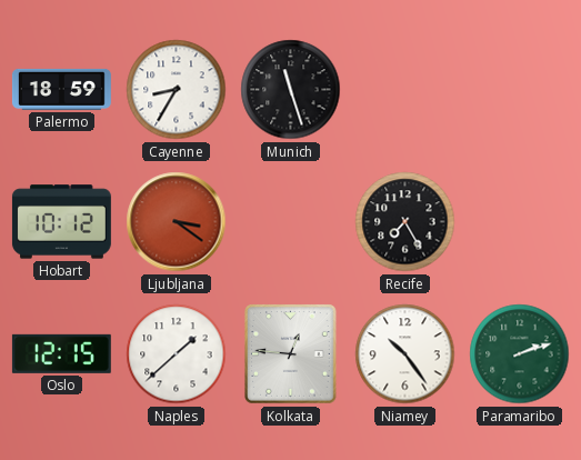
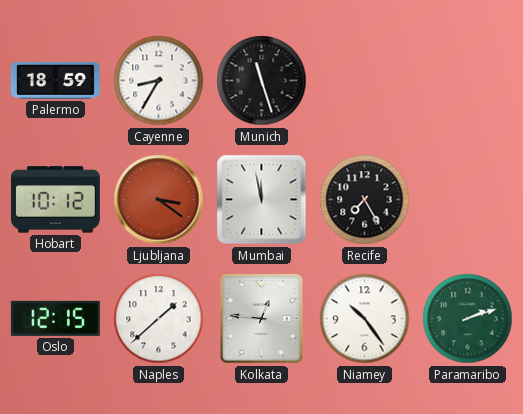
Mumbai: none -> 11:58
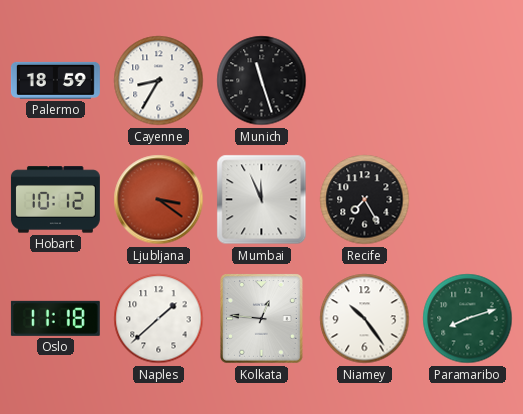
Mumbai: 11:58 -> 11:56
Oslo: 12:15 -> 11:18
Paramaribo: 2:12 -> 8:12
